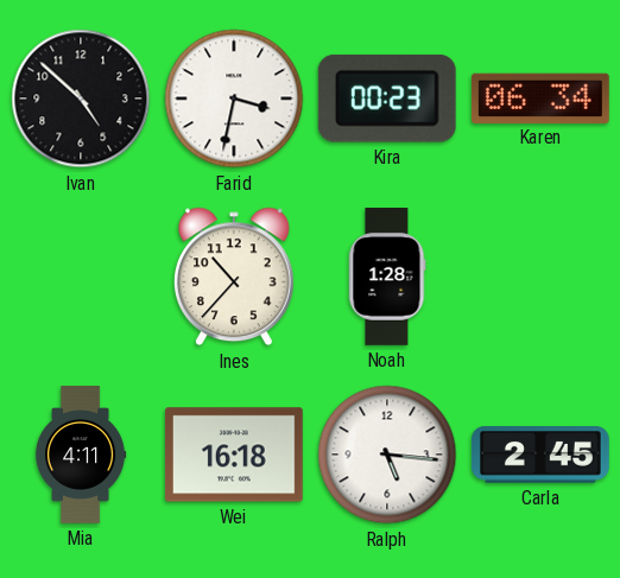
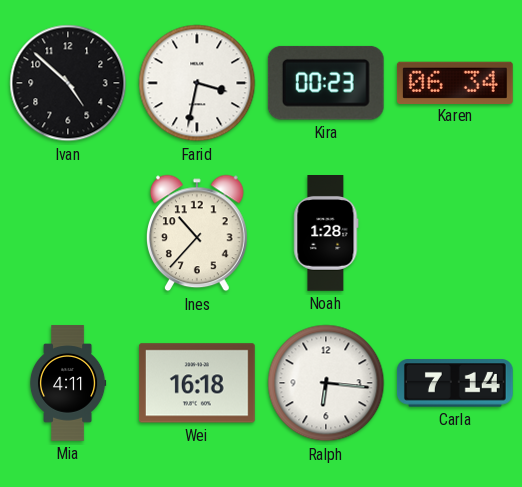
Ralph: 5:16 -> 6:16
Carla: 2:45 -> 7:14
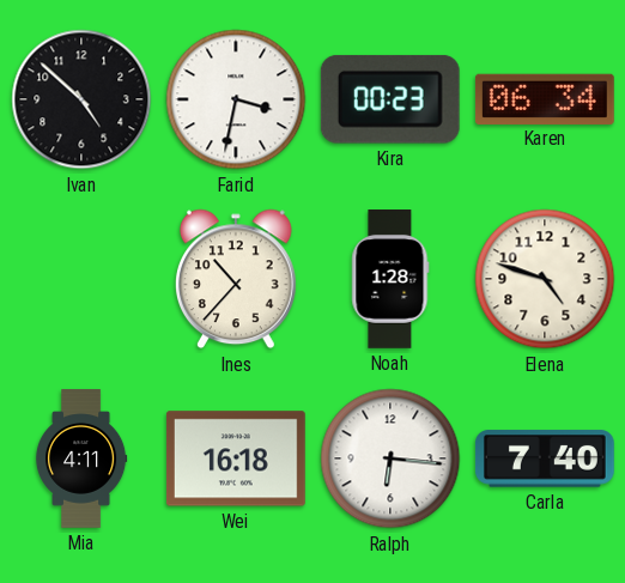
Elena: none -> 4:48
Carla: 7:14 -> 7:40
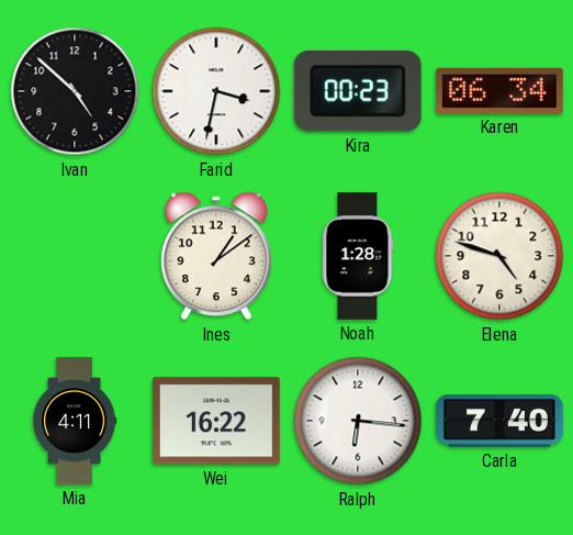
Ines: 10:37 -> 1:09
Wei: 16:18 -> 16:22
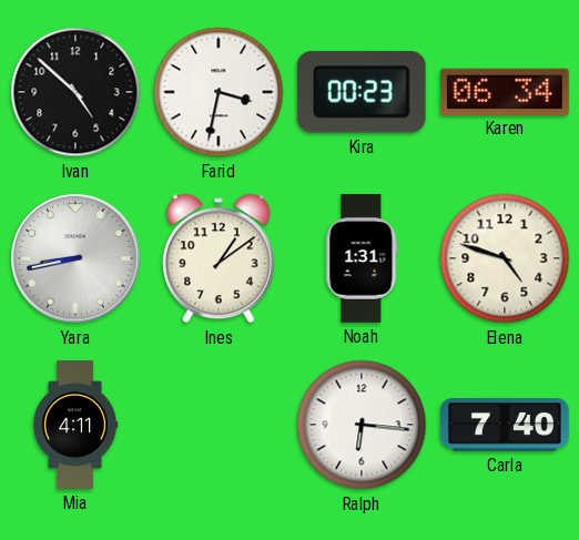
Yara: none -> 8:43
Noah: 1:28 -> 1:31
Wei: 16:22 -> none
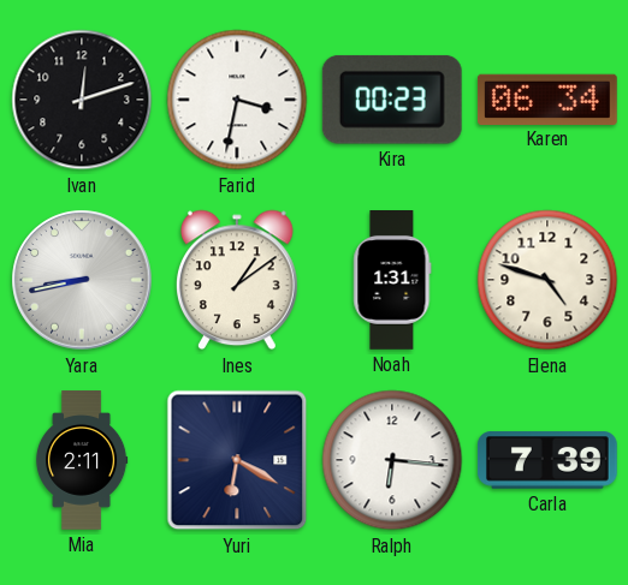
Ivan: 4:52 -> 12:12
Mia: 4:11 -> 2:11
Yuri: none -> 6:20
Carla: 7:40 -> 7:39
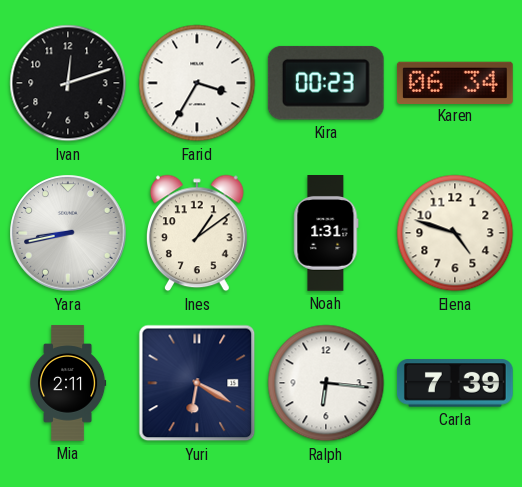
Farid: 3:32 -> 3:35
